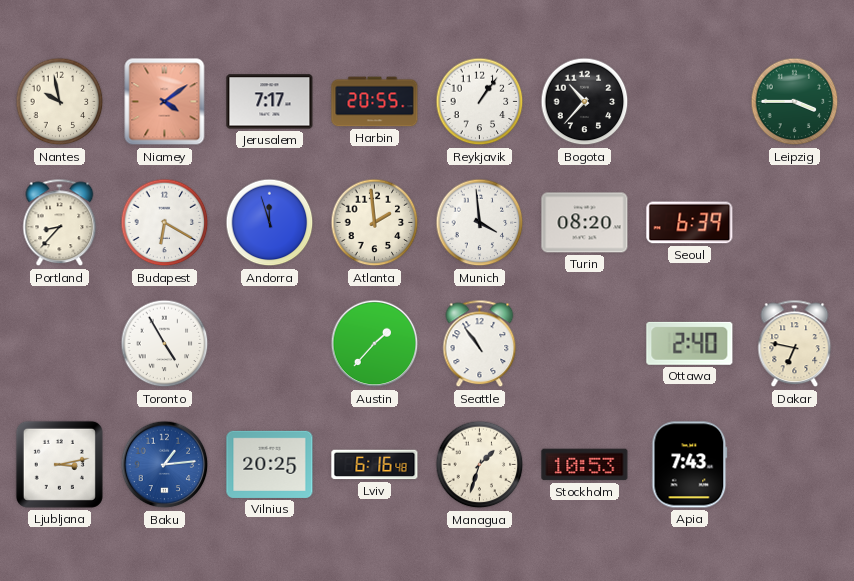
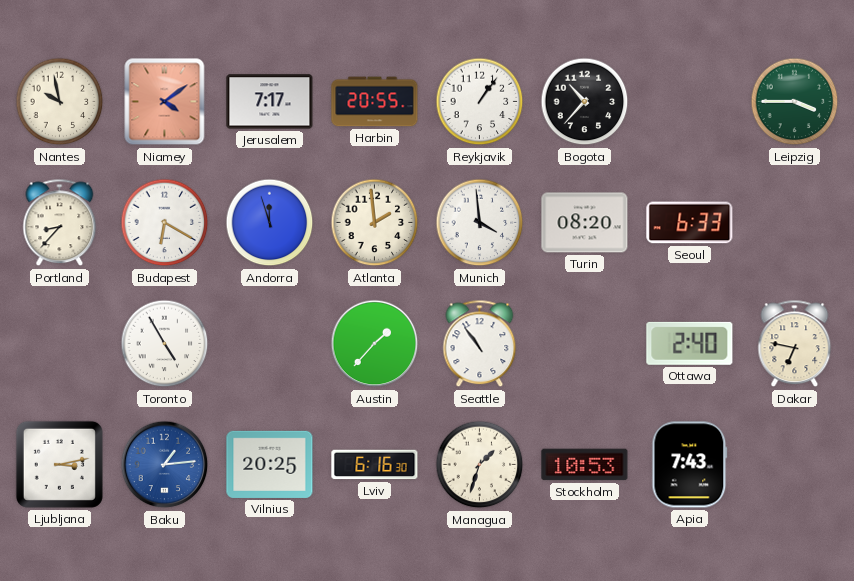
Seoul: 6:39 -> 6:33
Lviv: 6:16:48 -> 6:16:30
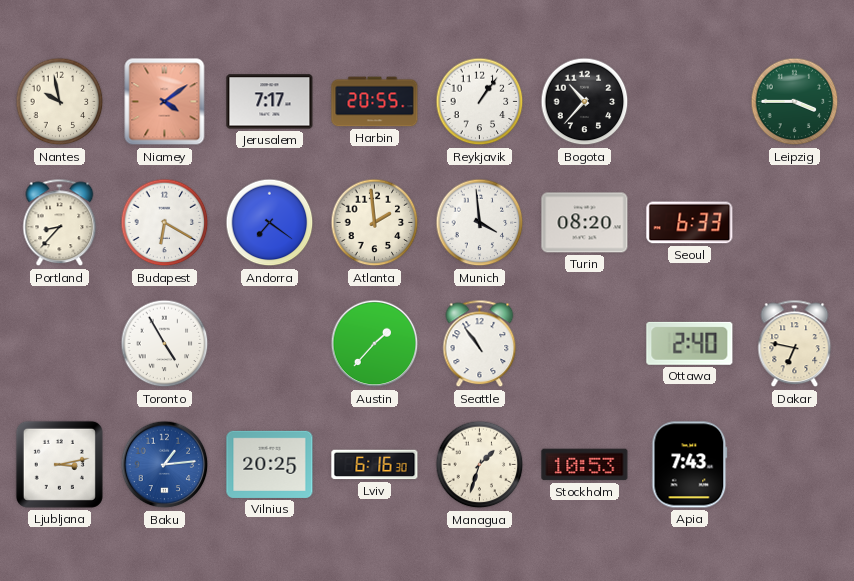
Andorra: 11:57 -> 7:21
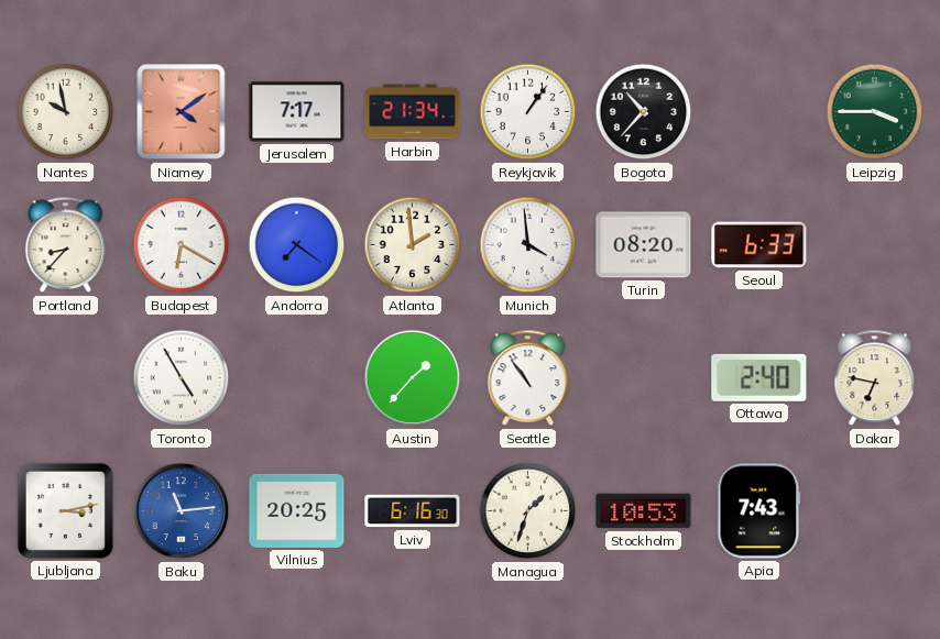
Harbin: 20:55 -> 21:34
Baku: 1:14 -> 11:14
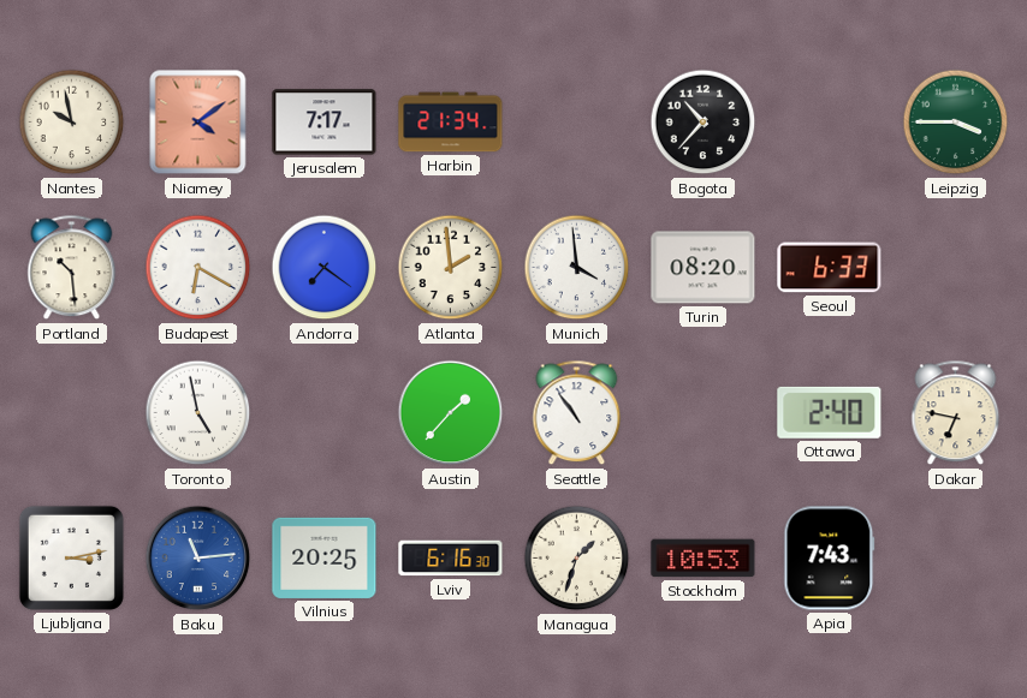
Reykjavik: 1:06 -> none
Portland: 8:37 -> 10:29
Toronto: 4:55 -> 4:58
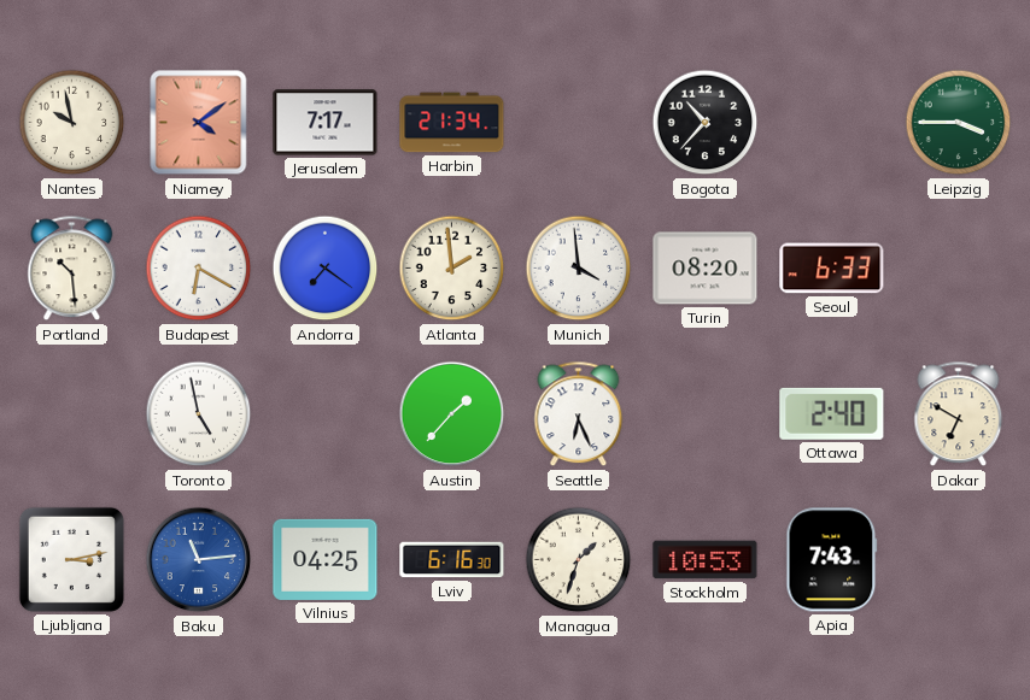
Seattle: 10:54 -> 6:26
Dakar: 6:47 -> 6:50
Vilnius: 20:25 -> 04:25
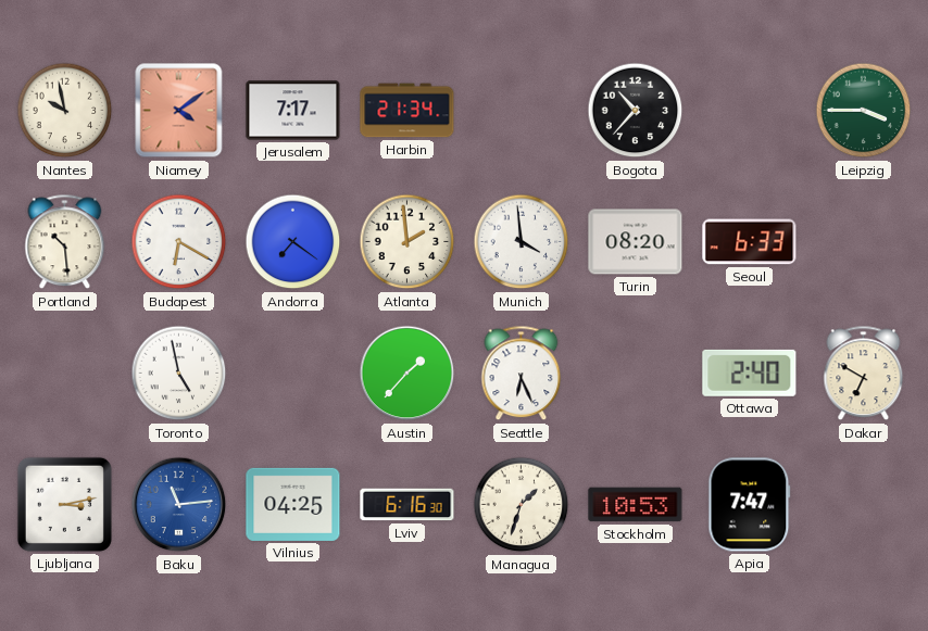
Apia: 7:43 -> 7:47
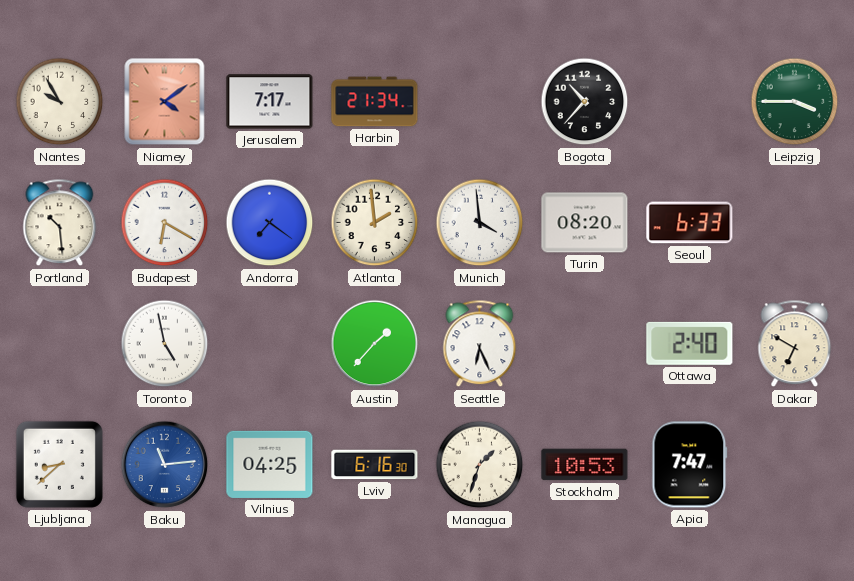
Nantes: 9:58 -> 9:55
Ljubljana: 3:13 -> 8:38
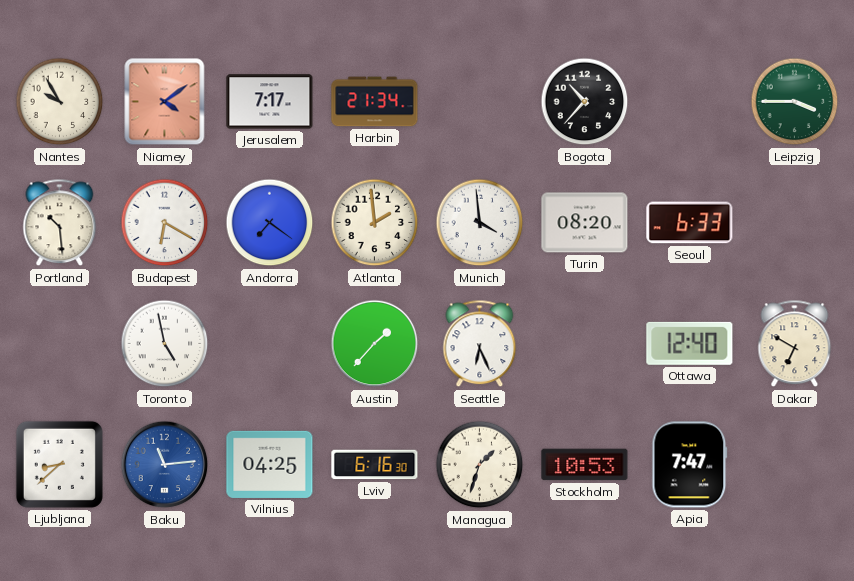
Ottawa: 2:40 -> 12:40
